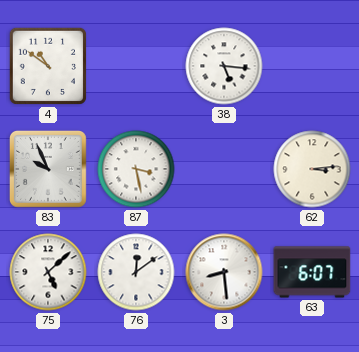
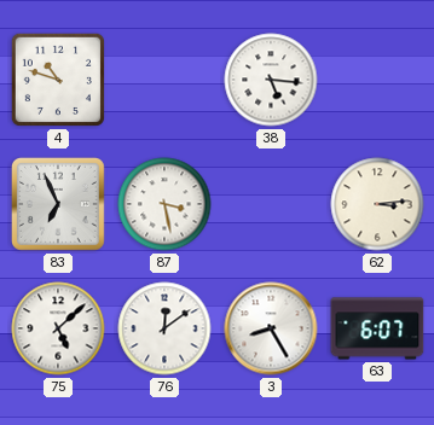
4: 10:51 -> 10:48
83: 9:56 -> 6:56
3: 8:29 -> 8:25
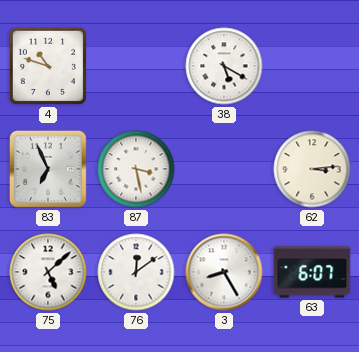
38: 5:16 -> 5:20
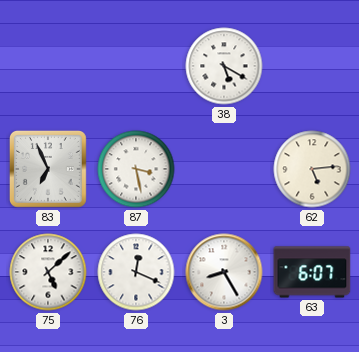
4: 10:48 -> none
62: 3:14 -> 5:14
76: 12:09 -> 12:19
